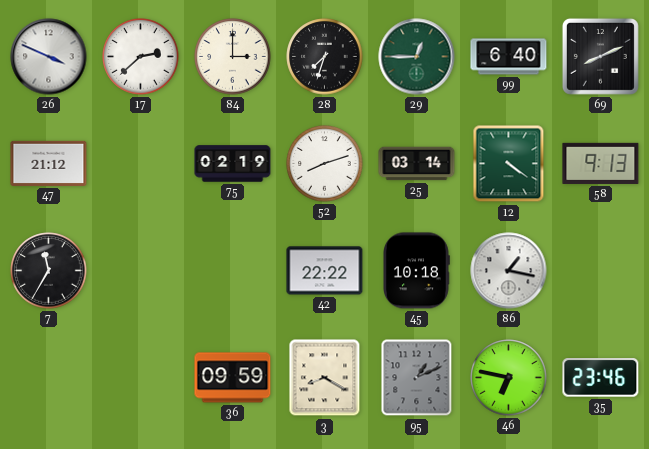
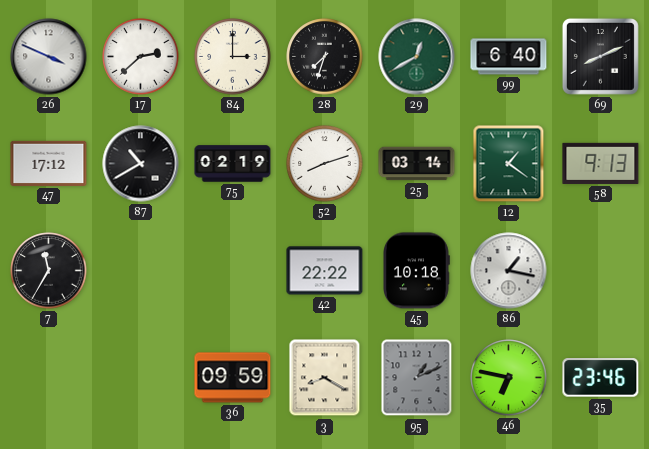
29: 12:45 -> 12:40
47: 21:12 -> 17:12
87: none -> 10:40
12: 4:21 -> 1:21
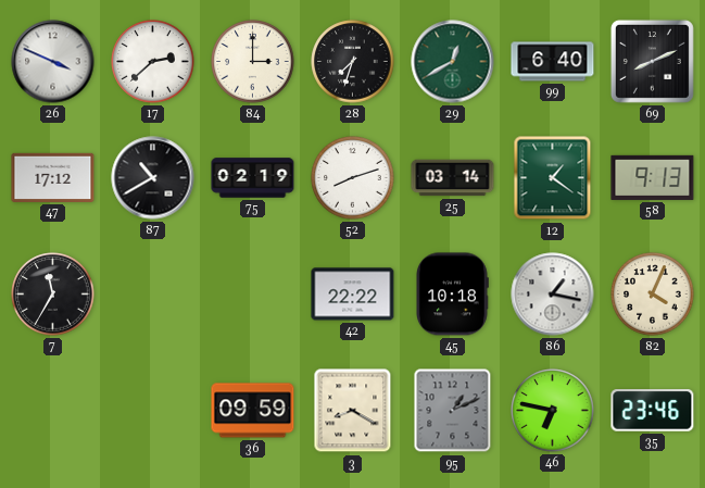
82: none -> 4:04
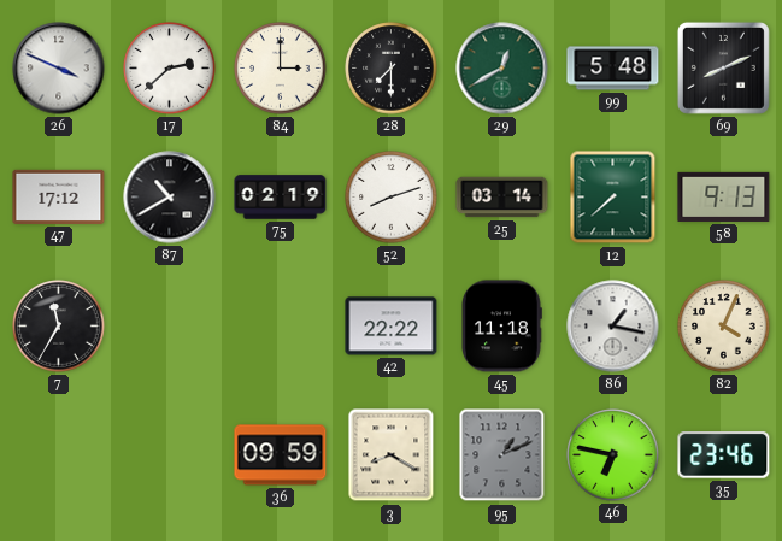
28: 7:33 -> 7:30
99: 6:40 -> 5:48
12: 1:21 -> 7:38
45: 10:18 -> 11:18
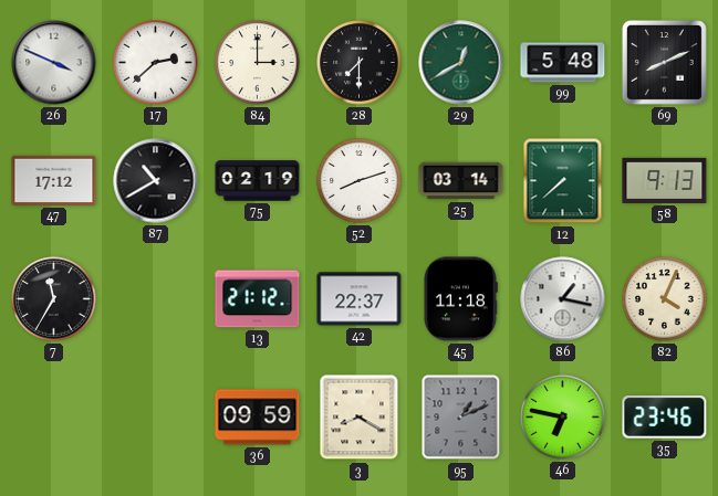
13: none -> 21:12
42: 22:22 -> 22:37
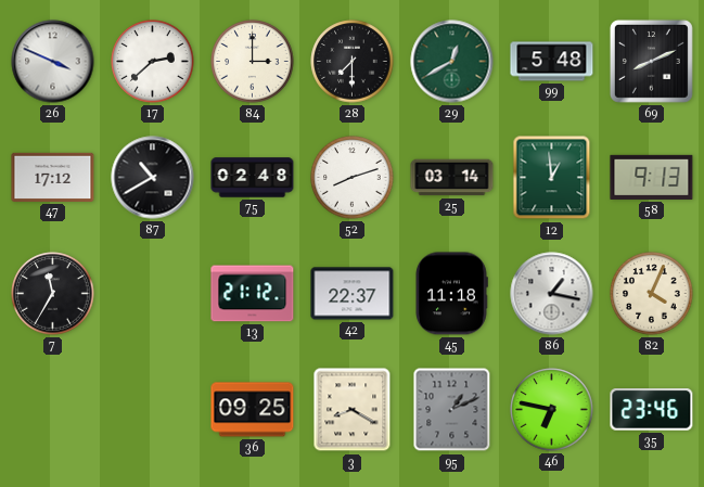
75: 02:19 -> 02:48
12: 7:38 -> 12:59
36: 09:59 -> 09:25
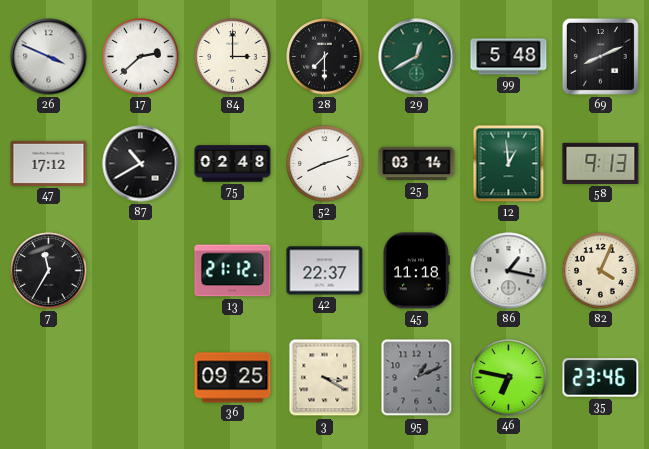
3: 8:20 -> 3:20
